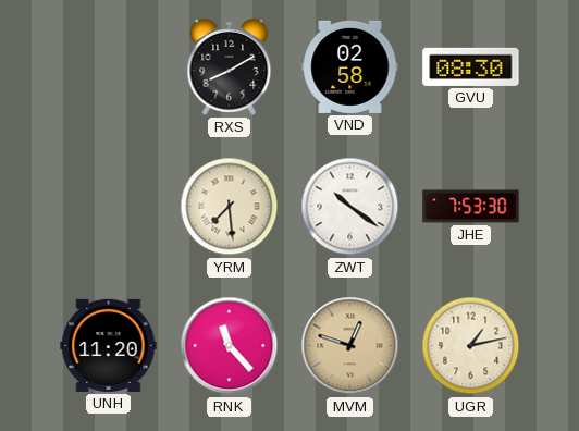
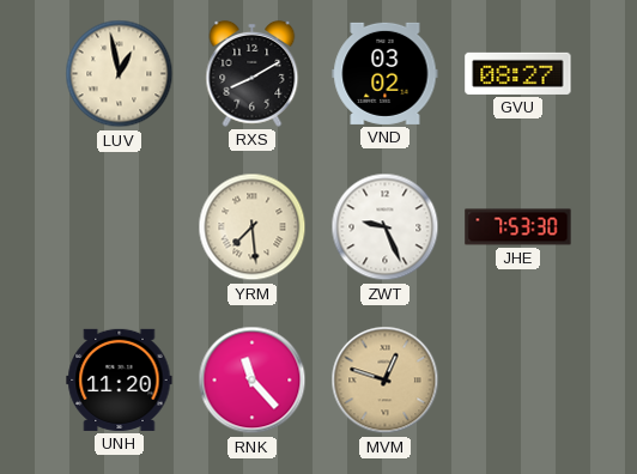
LUV: none -> 12:58
VND: 02:58 -> 03:02
GVU: 08:30 -> 08:27
ZWT: 10:21 -> 9:26
UGR: 1:13 -> none
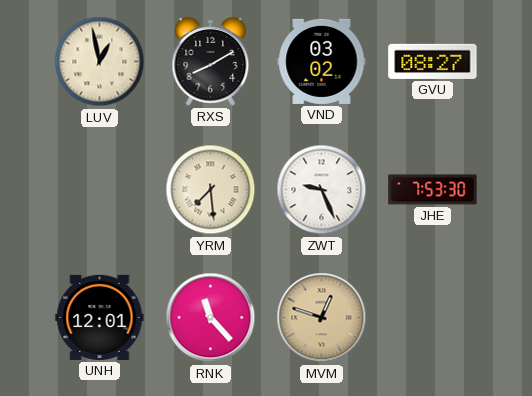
UNH: 11:20 -> 12:01
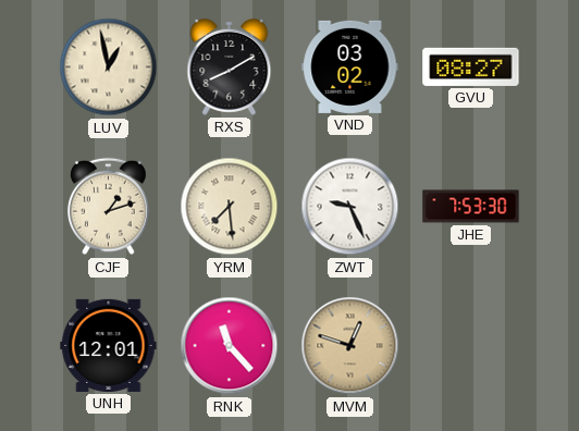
CJF: none -> 1:12
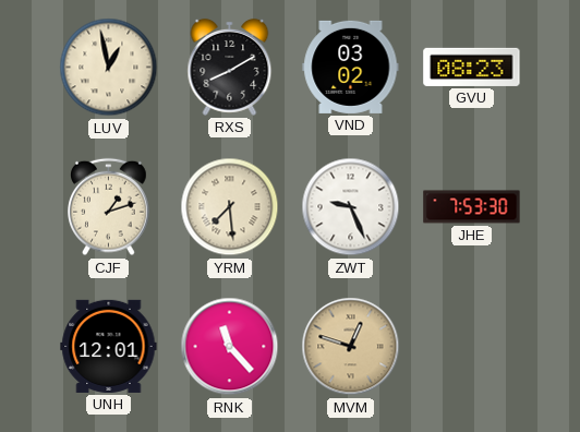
GVU: 08:27 -> 08:23
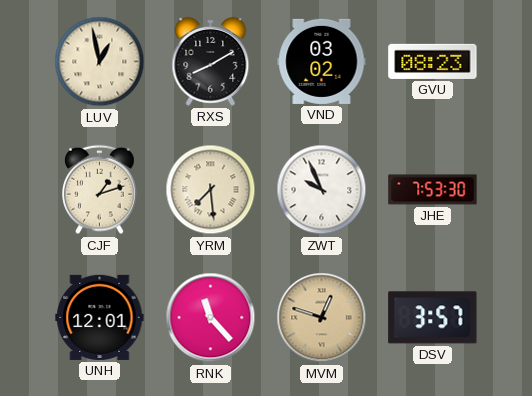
ZWT: 9:26 -> 9:56
DSV: none -> 3:57
